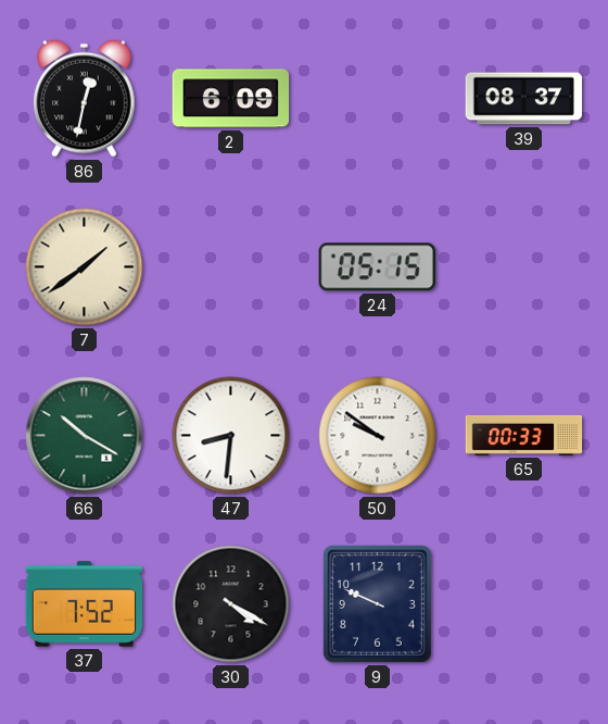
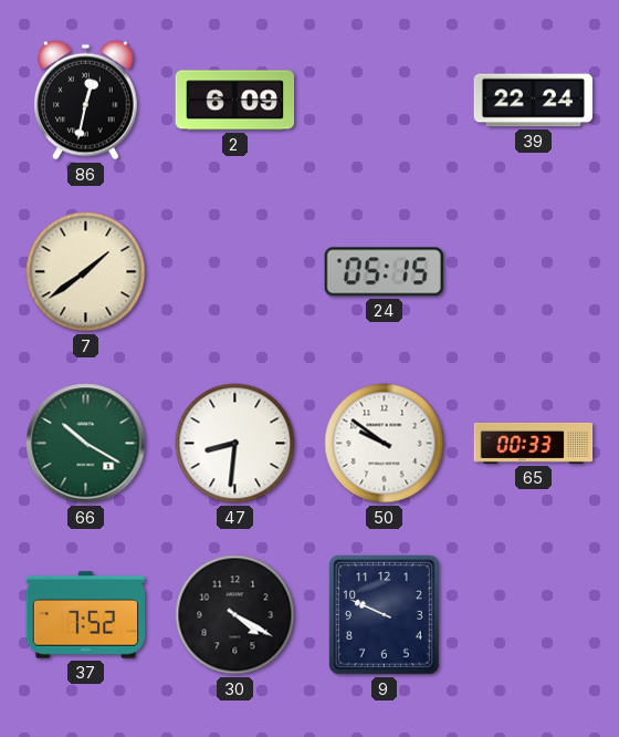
39: 08:37 -> 22:24
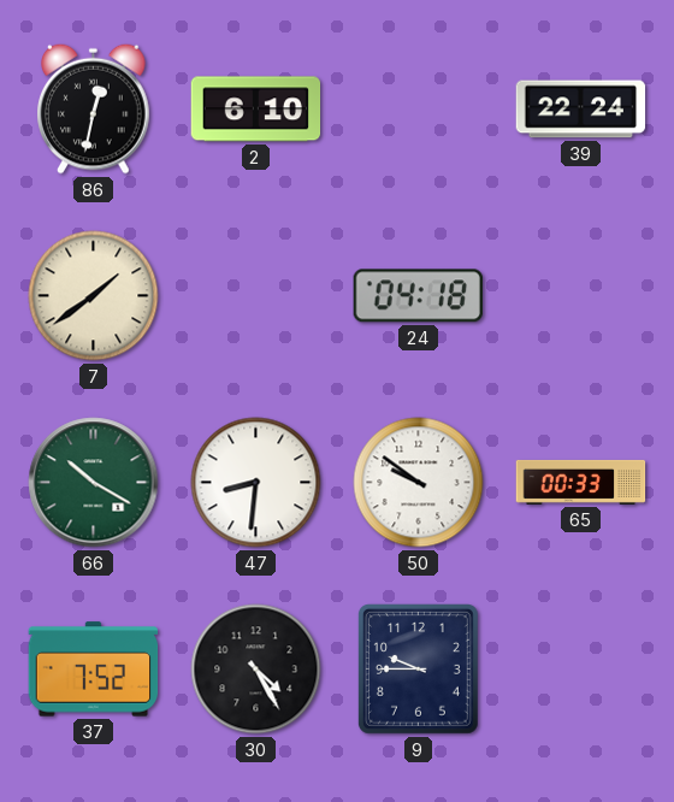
2: 6:09 -> 6:10
24: 05:15 -> 04:18
30: 4:20 -> 4:25
9: 9:49 -> 9:45
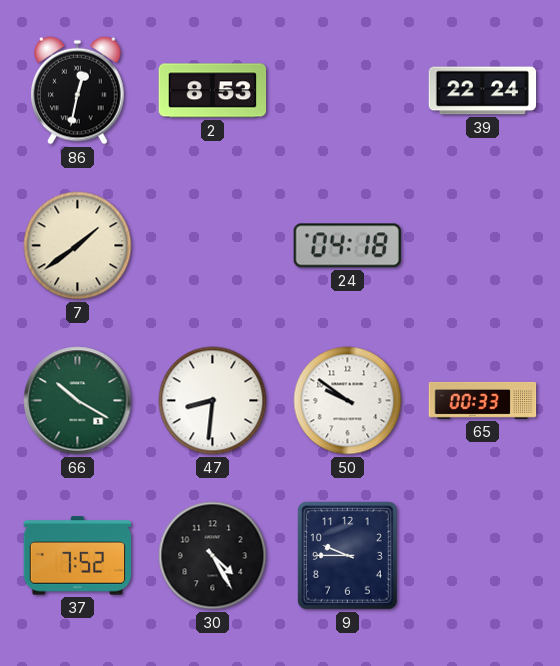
2: 6:10 -> 8:53
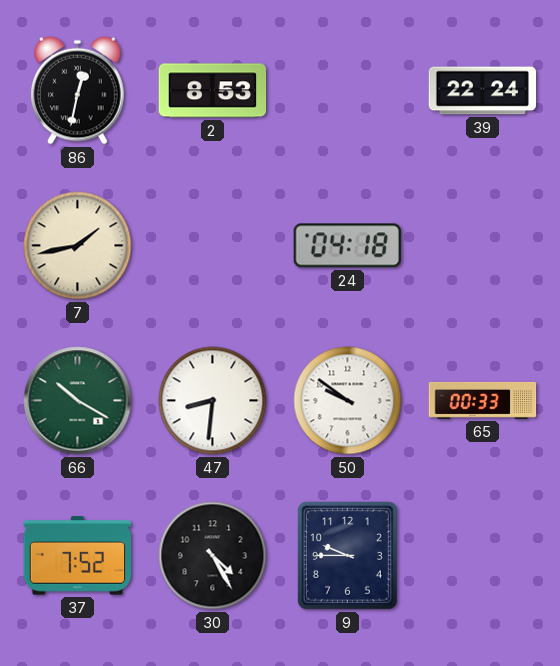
7: 1:39 -> 1:43
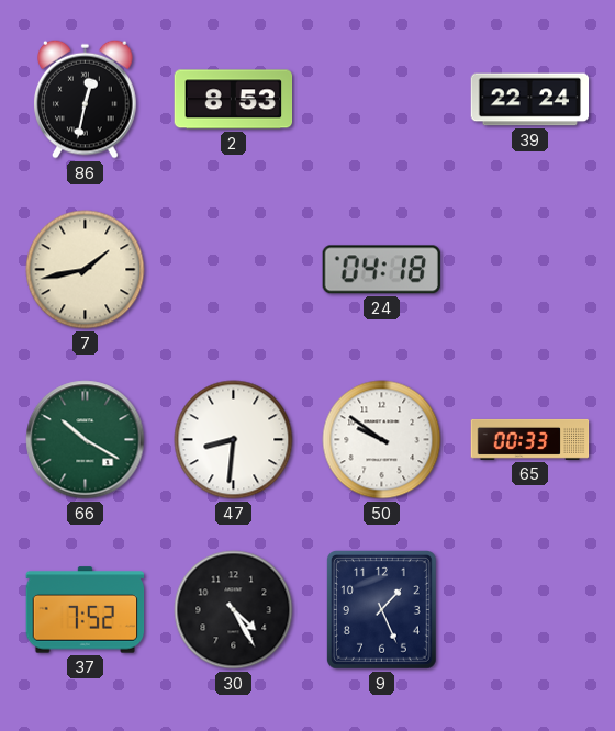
9: 9:45 -> 1:26
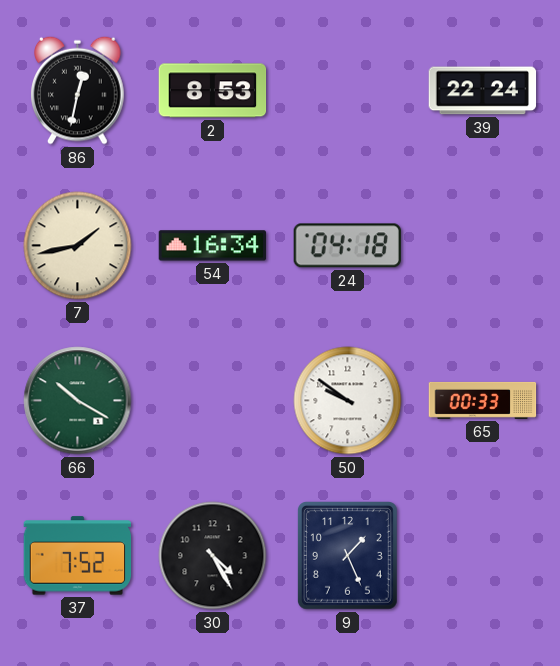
54: none -> 16:34
47: 8:31 -> none
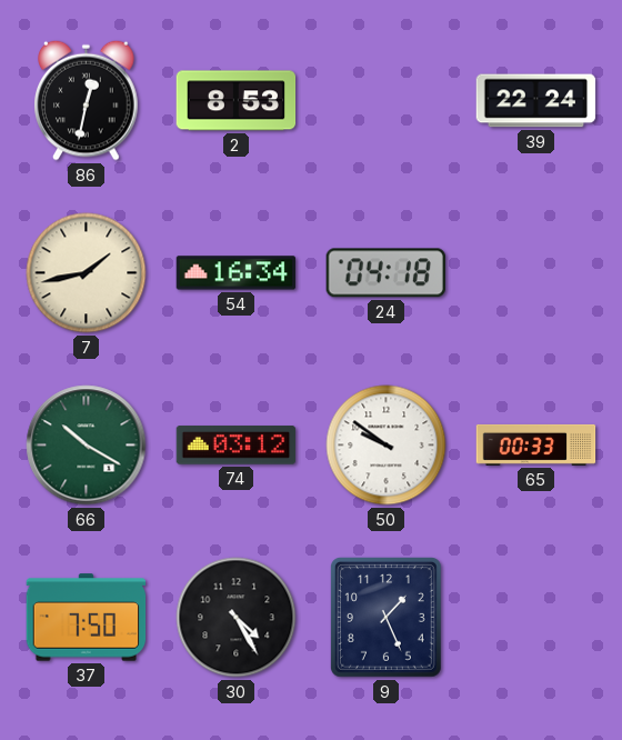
74: none -> 03:12
37: 7:52 -> 7:50
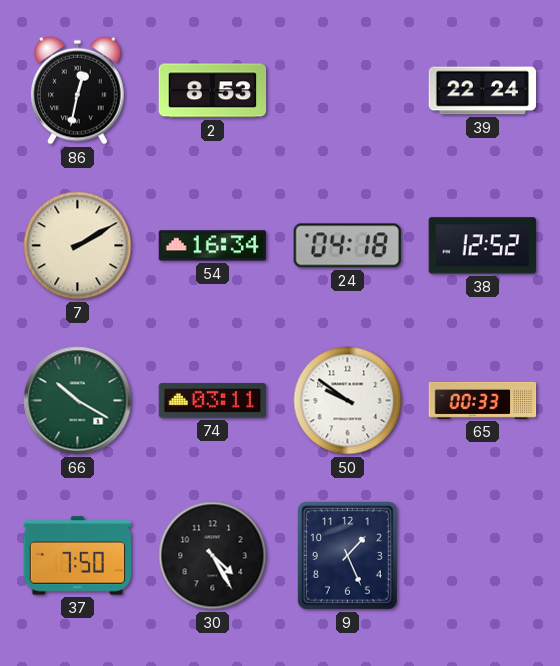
7: 1:43 -> 2:10
38: none -> 12:52
74: 03:12 -> 03:11
